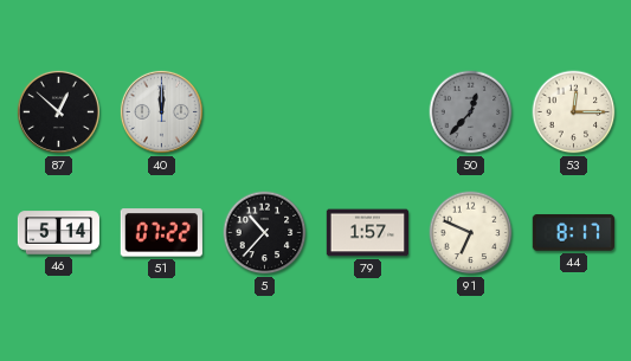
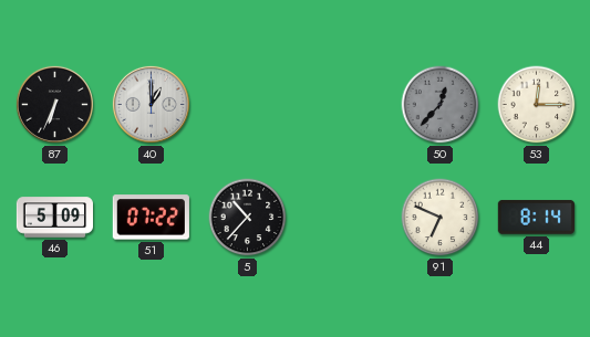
87: 12:52 -> 6:34
40: 12:00 -> 1:00
46: 5:14 -> 5:09
79: 1:57 -> none
44: 8:17 -> 8:14
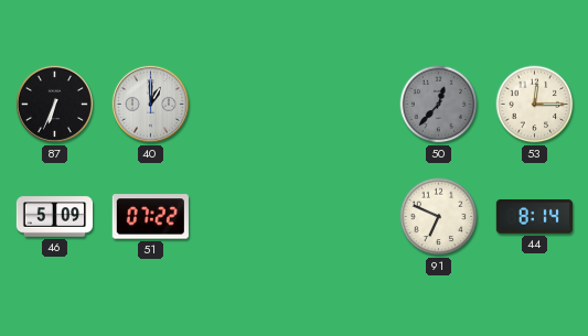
5: 10:37 -> none
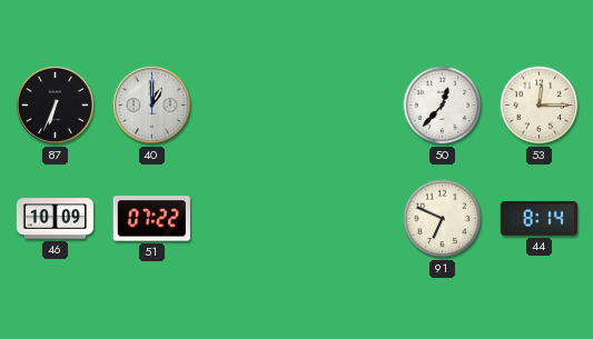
50 dial: grey -> white
46: 5:09 -> 10:09
